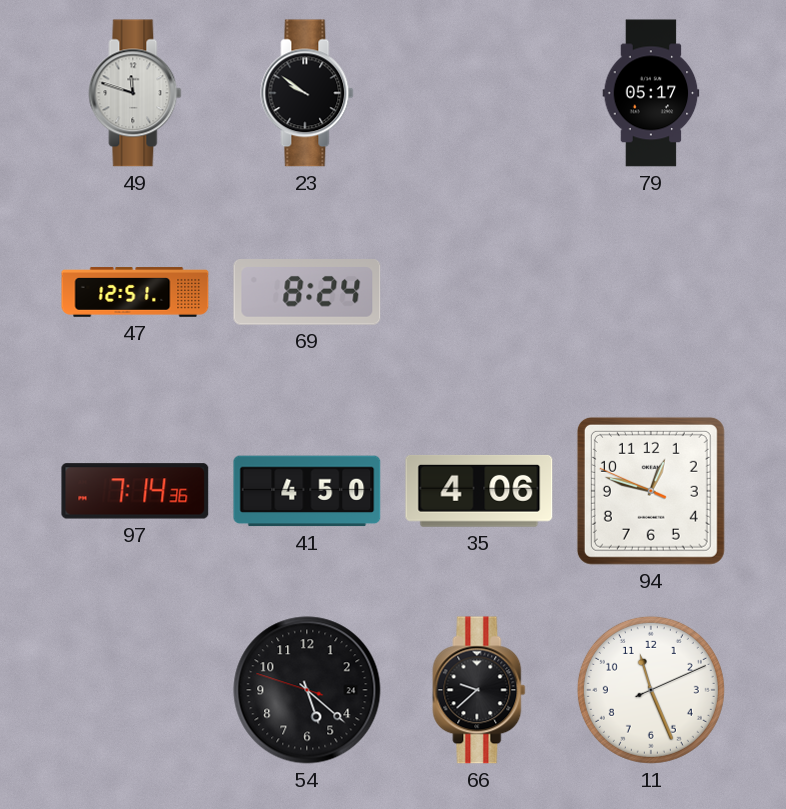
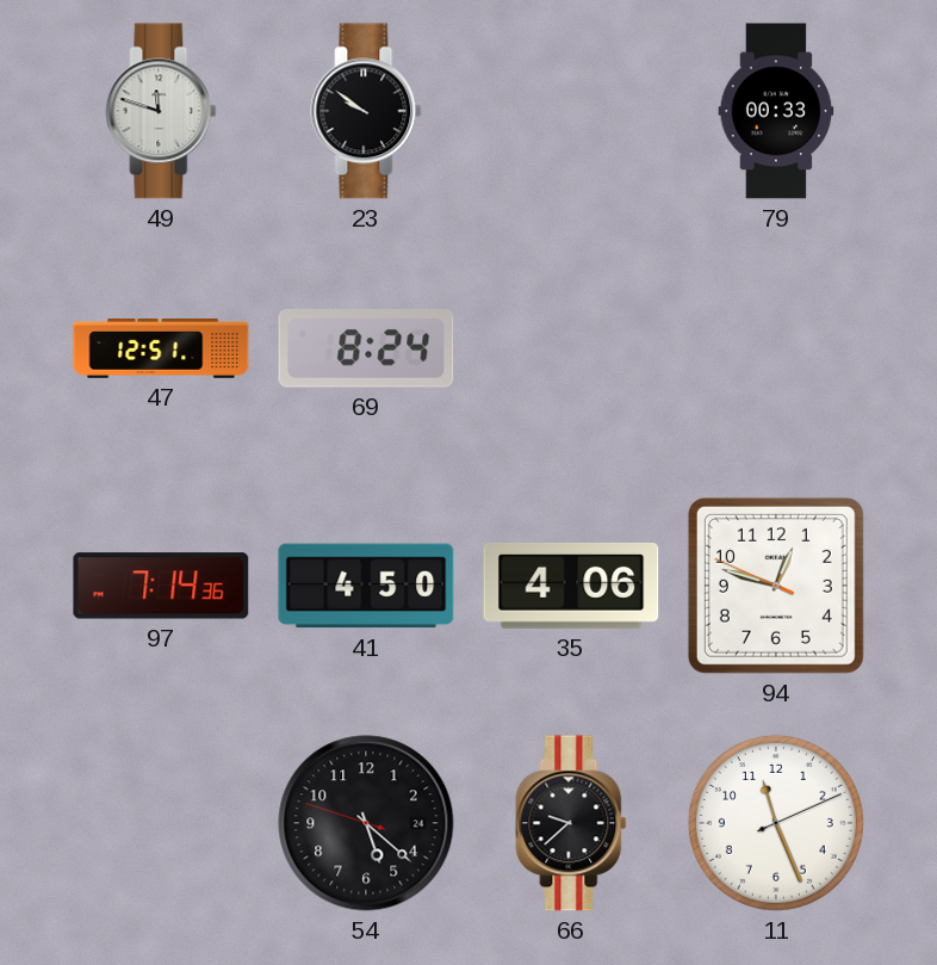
79: 05:17 -> 00:33
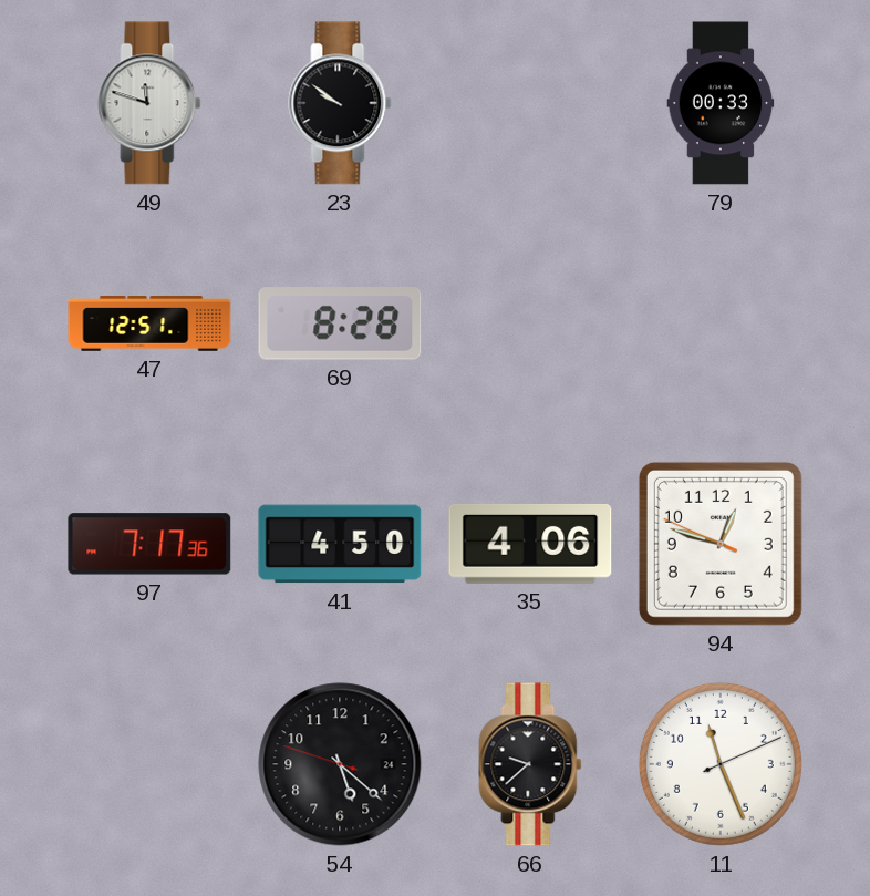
69: 8:24 -> 8:28
97: 7:14 -> 7:17
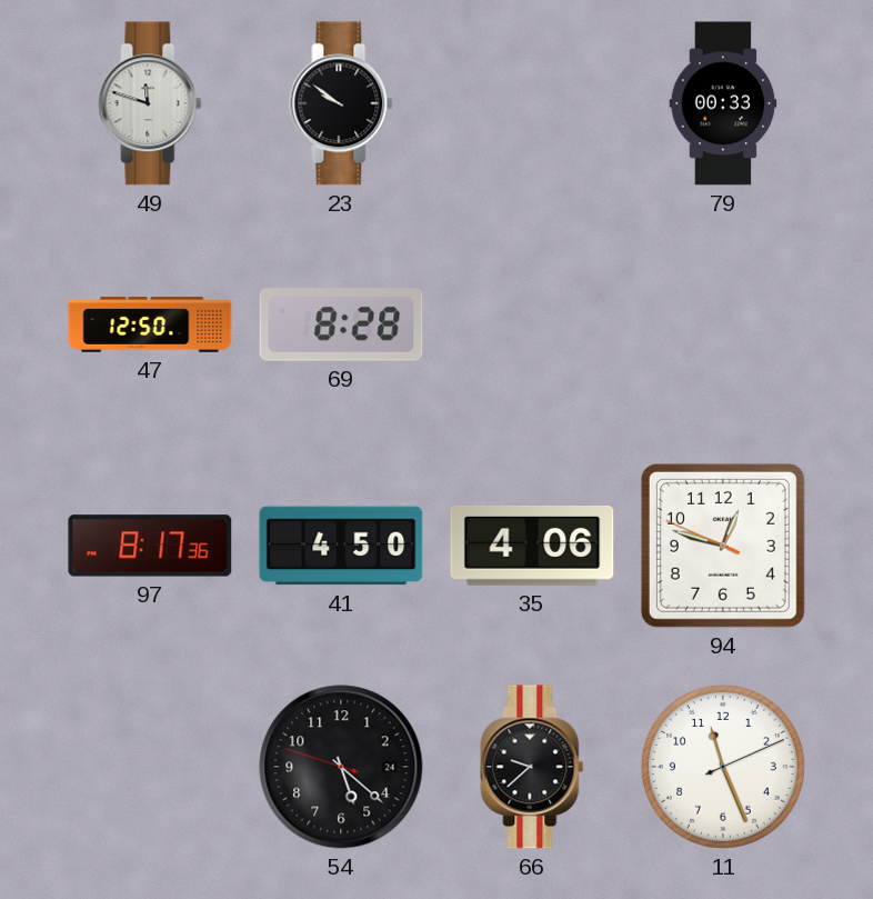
47: 12:51 -> 12:50
97: 7:17 -> 8:17
